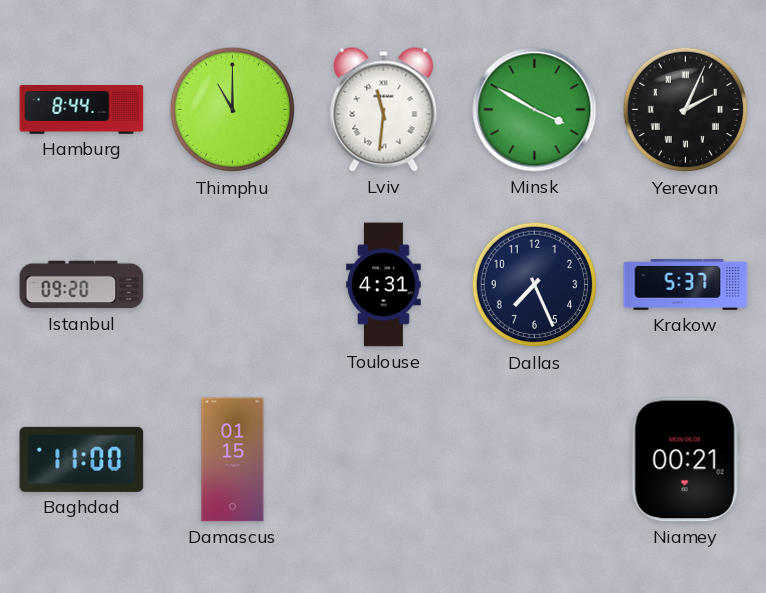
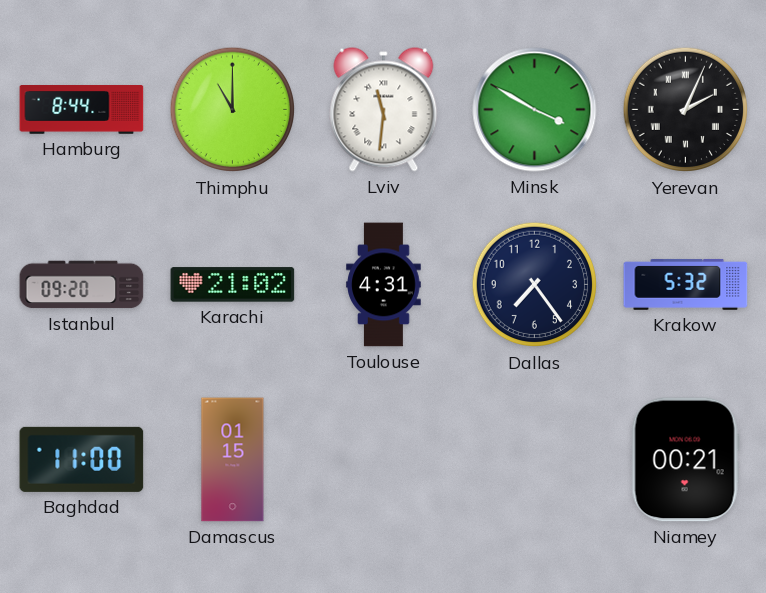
Karachi: none -> 21:02
Dallas: 7:26 -> 7:24
Krakow: 5:37 -> 5:32
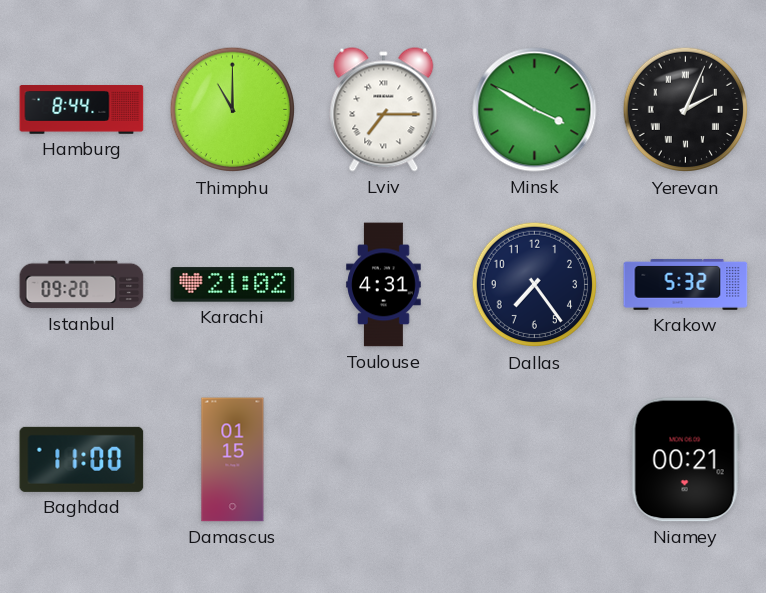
Lviv: 11:31 -> 7:15
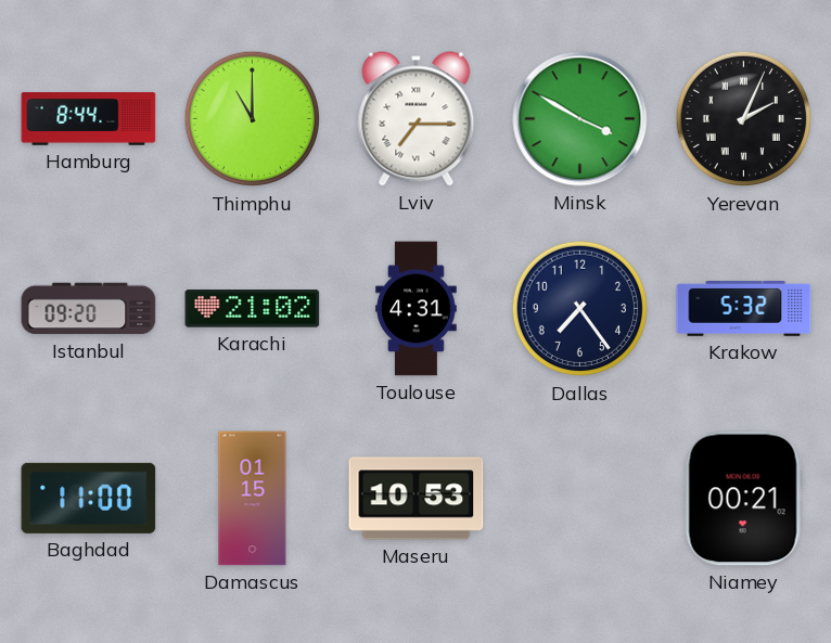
Maseru: none -> 10:53
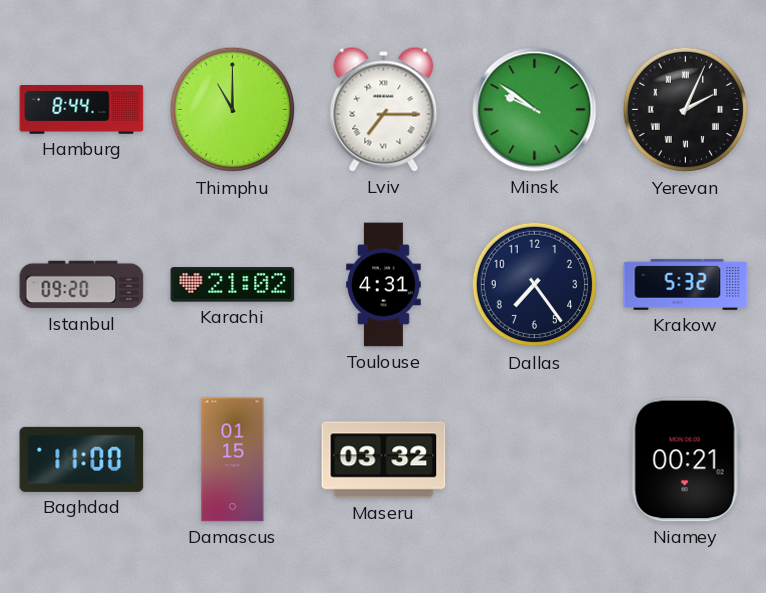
Minsk: 3:50 -> 9:51
Maseru: 10:53 -> 03:32
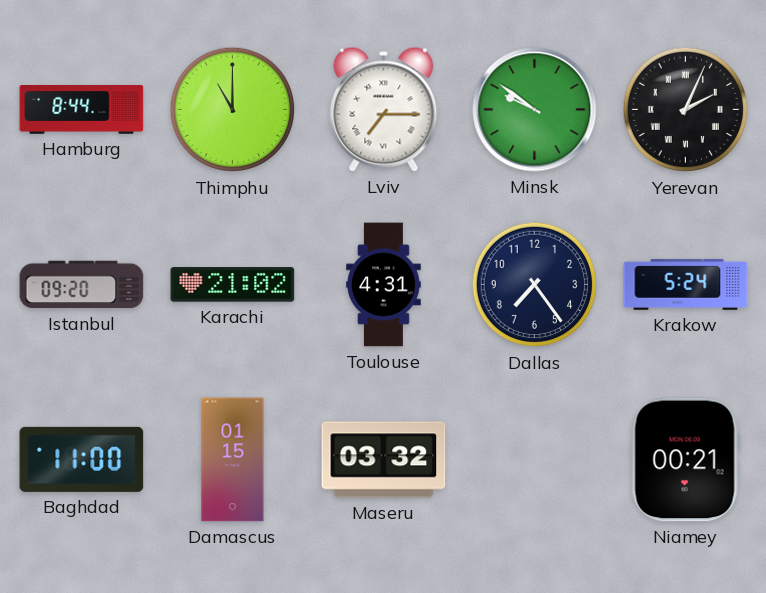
Krakow: 5:32 -> 5:24
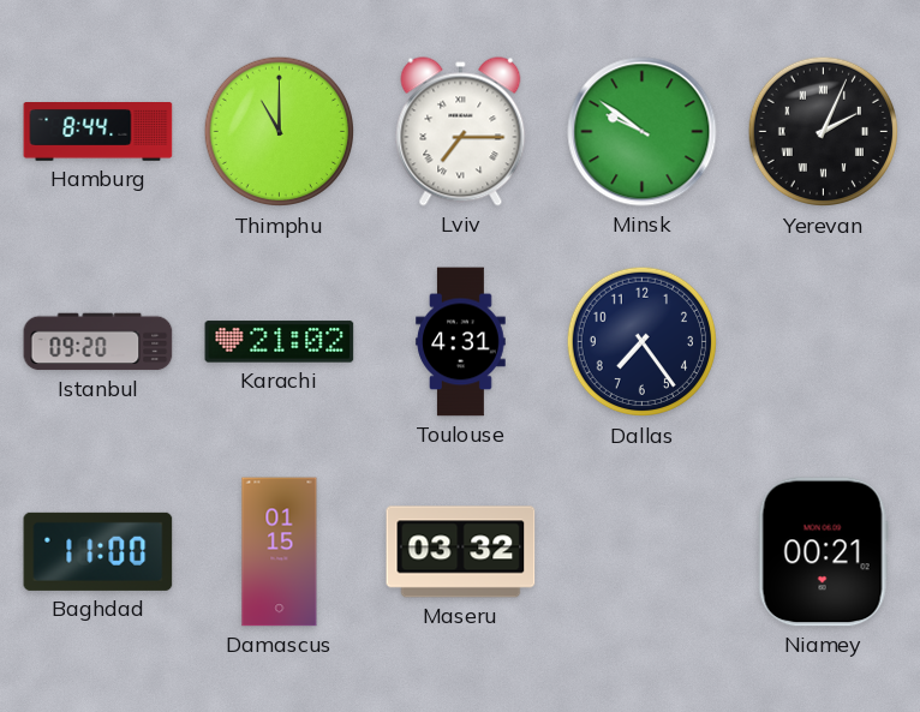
Krakow: 5:24 -> none
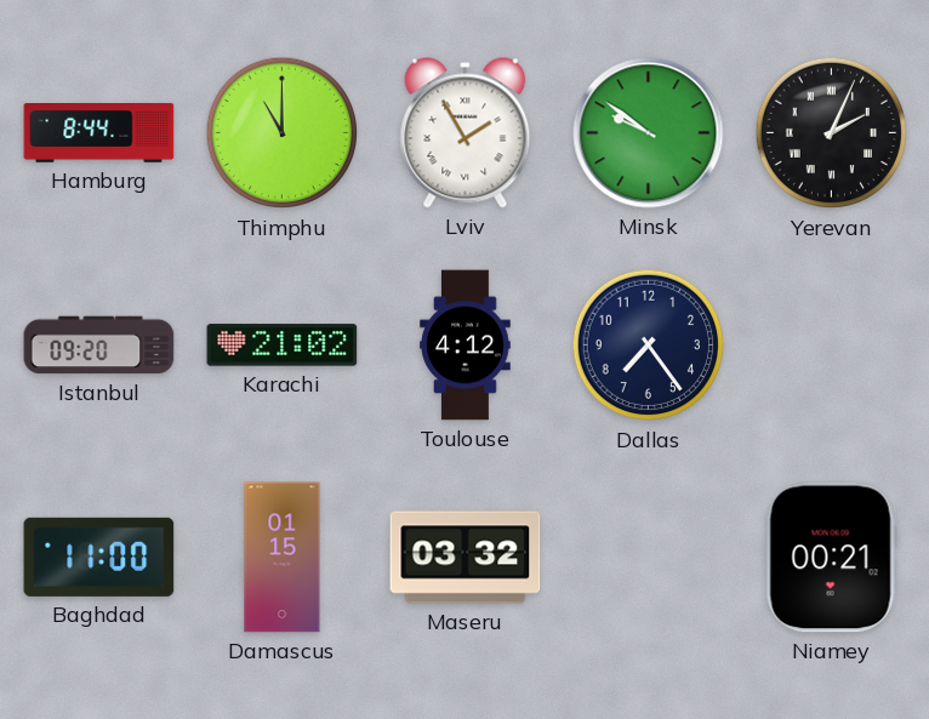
Lviv: 7:15 -> 1:55
Toulouse: 4:31 -> 4:12
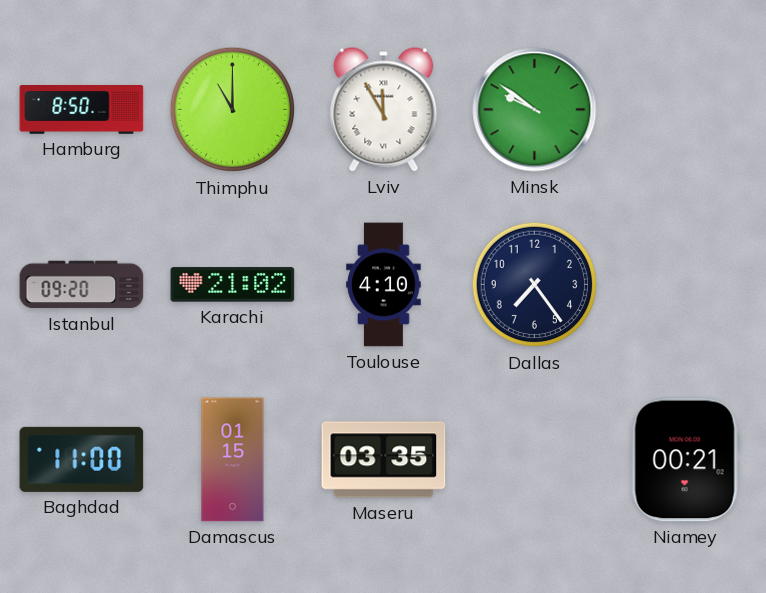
Hamburg: 8:44 -> 8:50
Lviv: 1:55 -> 11:55
Yerevan: 2:04 -> none
Toulouse: 4:12 -> 4:10
Maseru: 03:32 -> 03:35
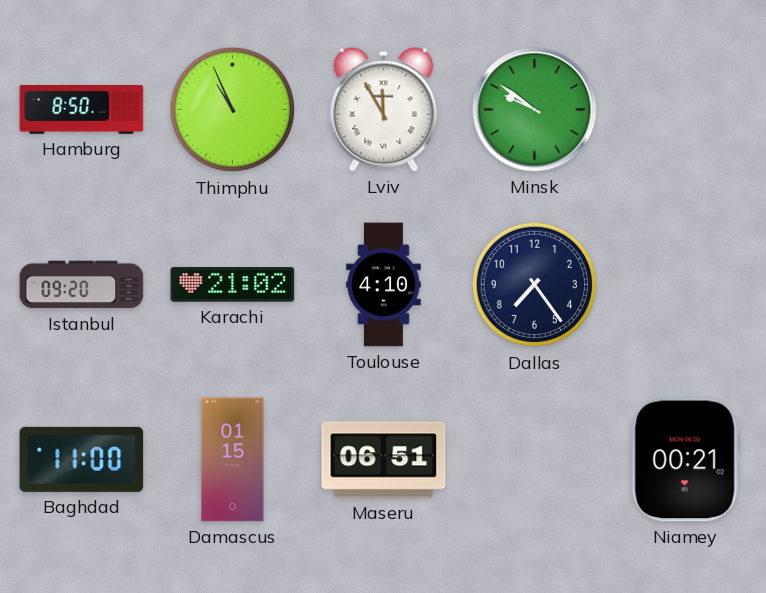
Thimphu: 11:00 -> 10:56
Maseru: 03:35 -> 06:51
